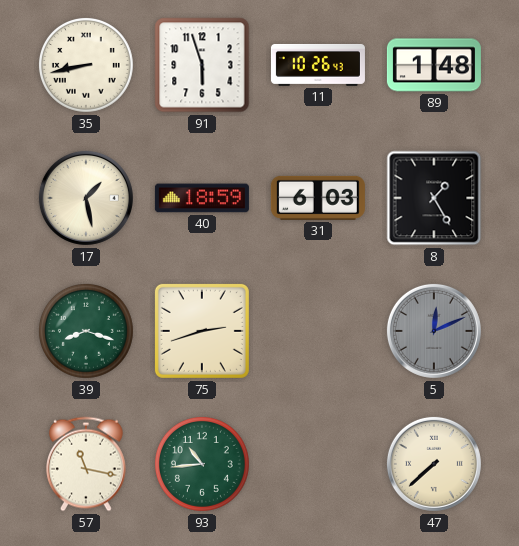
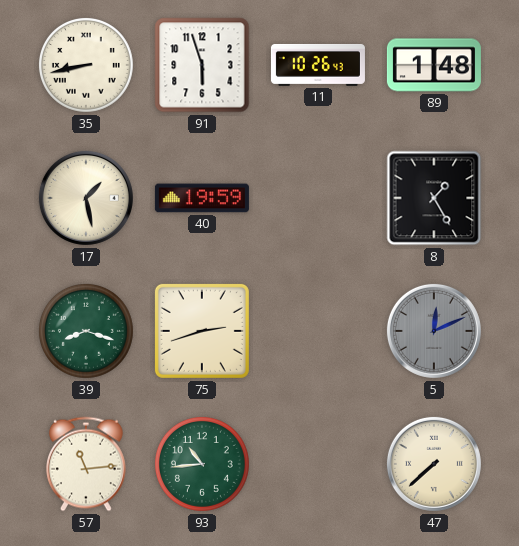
40: 18:59 -> 19:59
31: 6:03 -> none
57: 11:17 -> 11:14
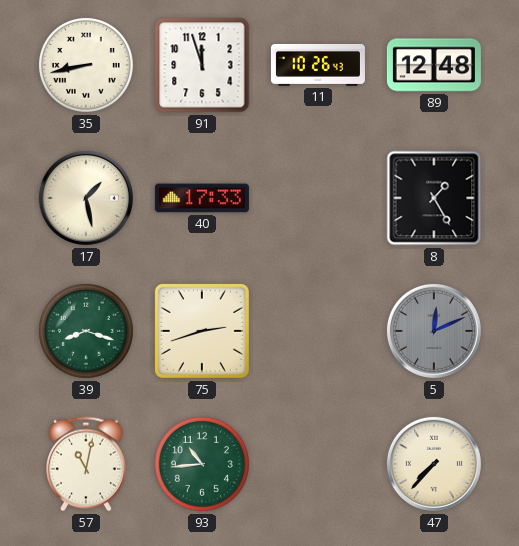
91: 5:57 -> 11:57
89: 1:48 -> 12:48
40: 19:59 -> 17:33
57: 11:14 -> 11:02
47: 7:38 -> 7:37
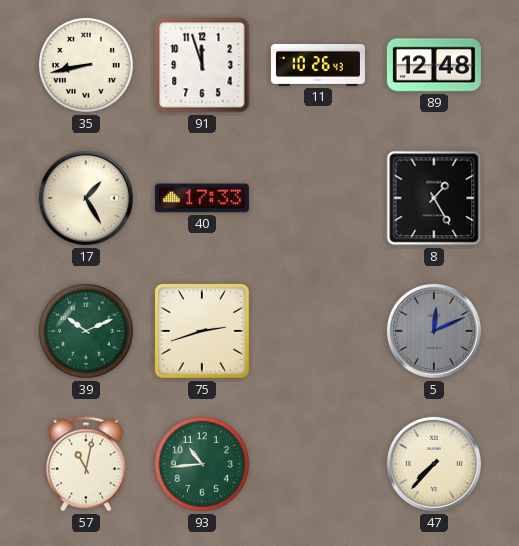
17: 1:28 -> 1:25
39: 8:18 -> 10:11
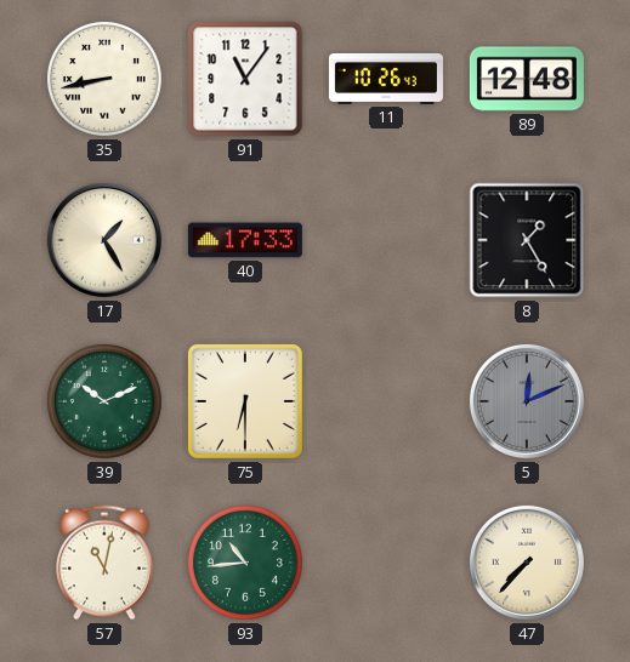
91: 11:57 -> 11:06
75: 2:42 -> 6:30
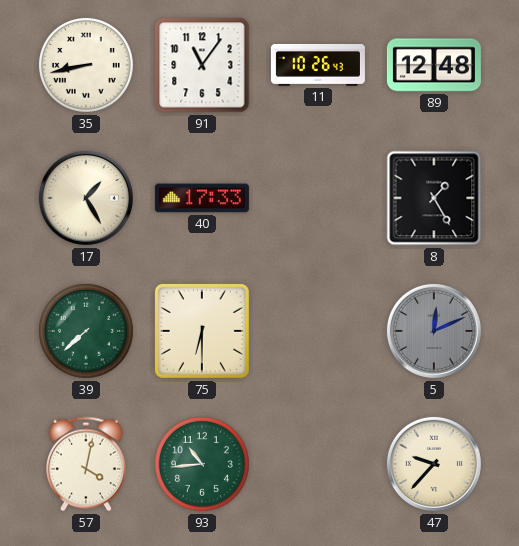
39: 10:11 -> 7:38
57: 11:02 -> 4:02
47: 7:37 -> 9:37
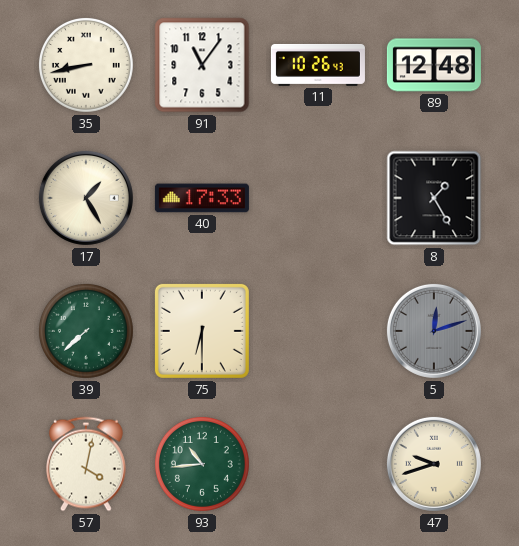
5: 12:11 -> 12:12
47: 9:37 -> 9:42
